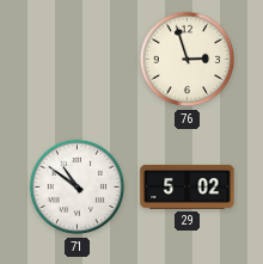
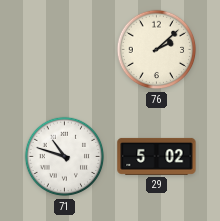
76: 2:57 -> 2:08
71: 10:51 -> 10:48
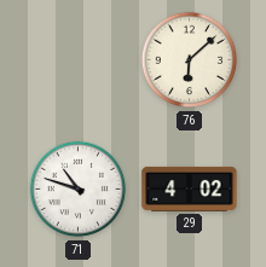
76: 2:08 -> 6:08
29: 5:02 -> 4:02
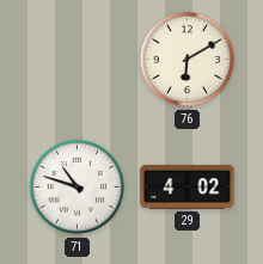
76: 6:08 -> 6:10
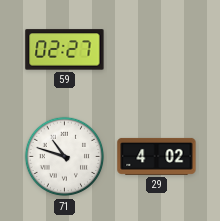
59: none -> 02:27
76: 6:10 -> none
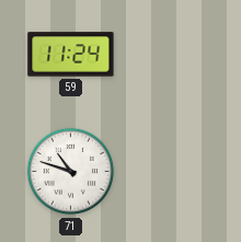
59: 02:27 -> 11:24
29: 4:02 -> none
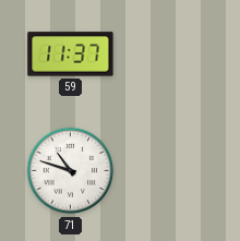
59: 11:24 -> 11:37
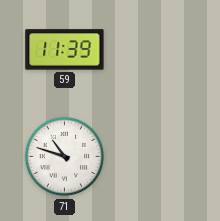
59: 11:37 -> 11:39
